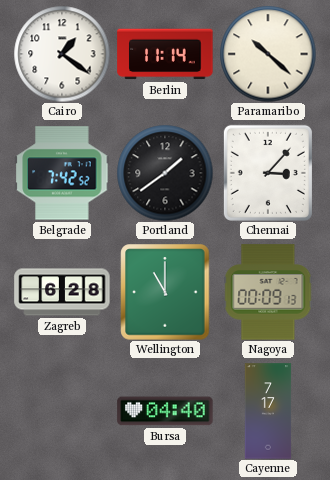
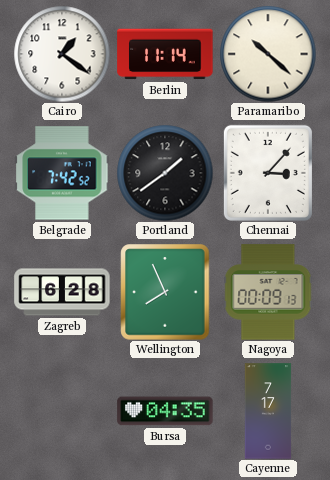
Wellington: 11:00 -> 7:56
Bursa: 04:40 -> 04:35
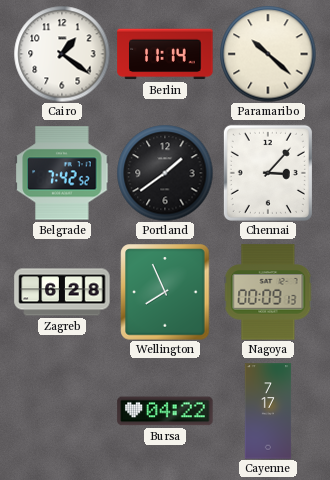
Bursa: 04:35 -> 04:22
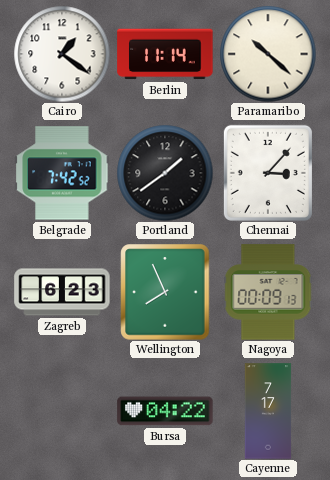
Zagreb: 6:28 -> 6:23
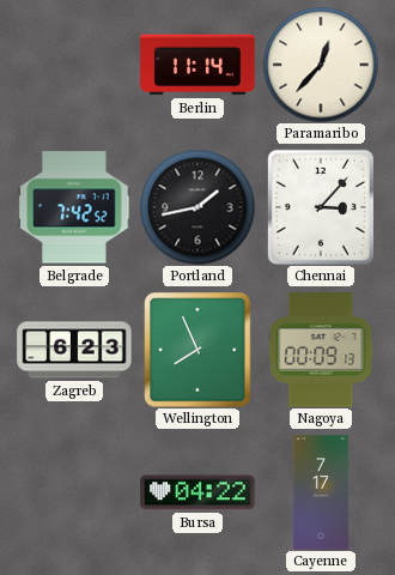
Cairo: 1:21 -> none
Paramaribo: 10:22 -> 12:37
Portland: 1:39 -> 1:43
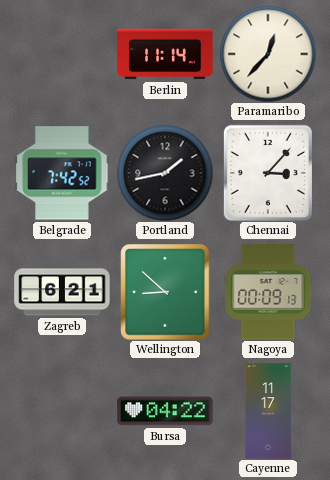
Zagreb: 6:23 -> 6:21
Wellington: 7:56 -> 8:52
Cayenne: 7:17 -> 11:17
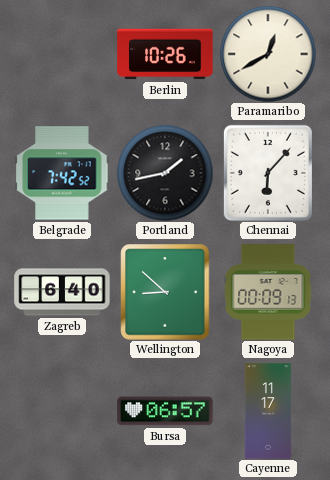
Berlin: 11:14 -> 10:26
Paramaribo: 12:37 -> 12:40
Chennai: 3:07 -> 6:07
Zagreb: 6:21 -> 6:40
Bursa: 04:22 -> 06:57
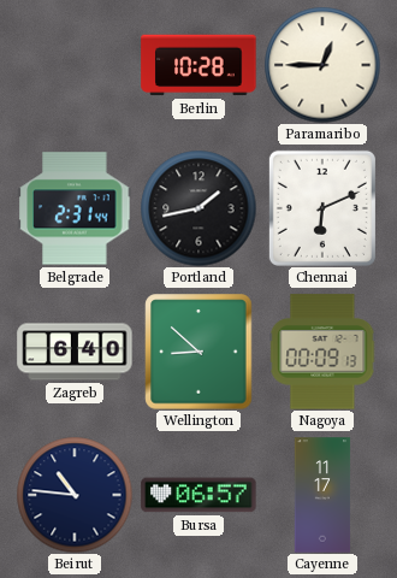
Berlin: 10:26 -> 10:28
Paramaribo: 12:40 -> 12:45
Belgrade: 7:42 -> 2:31
Chennai: 6:07 -> 6:11
Beirut: none -> 10:46
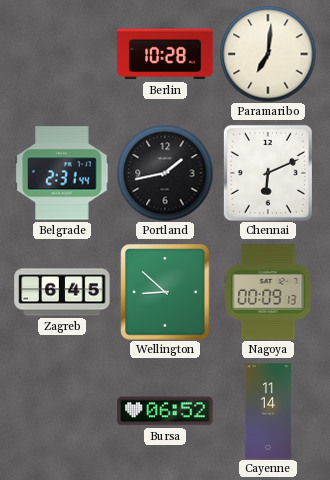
Paramaribo: 12:45 -> 7:01
Zagreb: 6:40 -> 6:45
Beirut: 10:46 -> none
Bursa: 06:57 -> 06:52
Cayenne: 11:17 -> 11:14
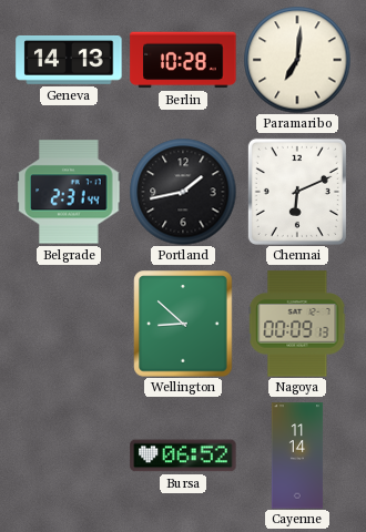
Geneva: none -> 14:13
Zagreb: 6:45 -> none
